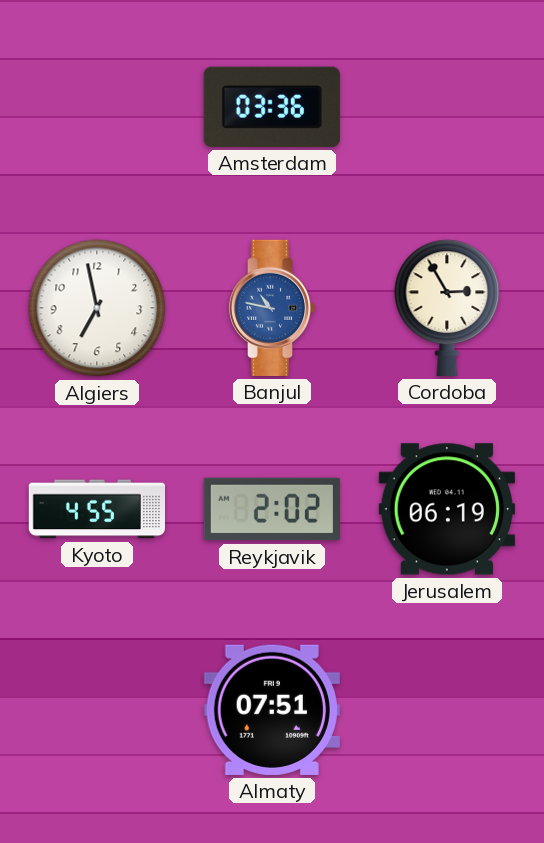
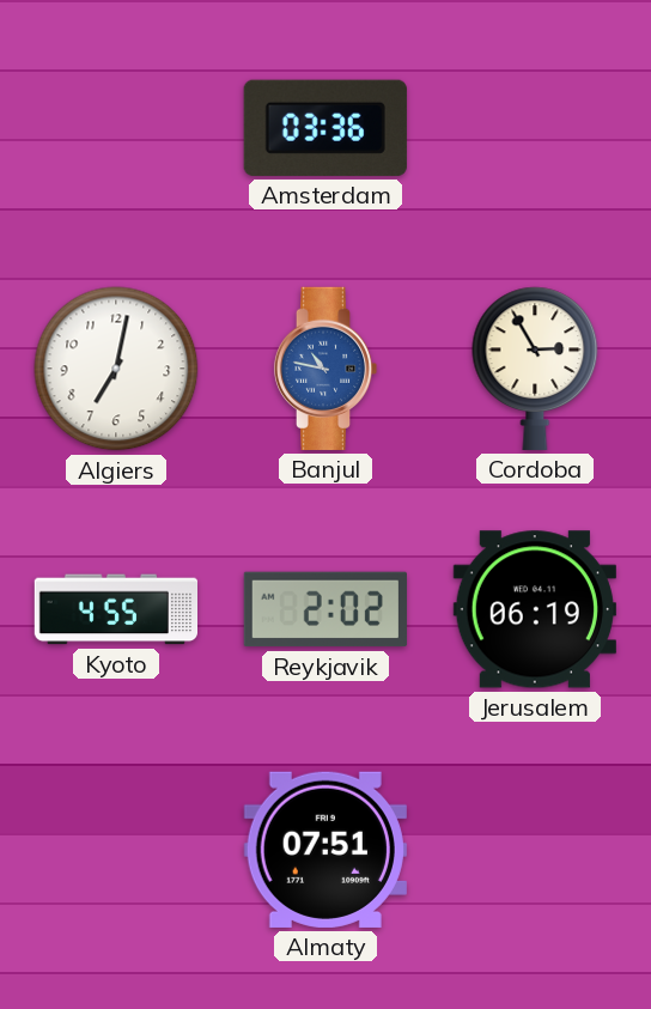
Algiers: 6:58 -> 7:02
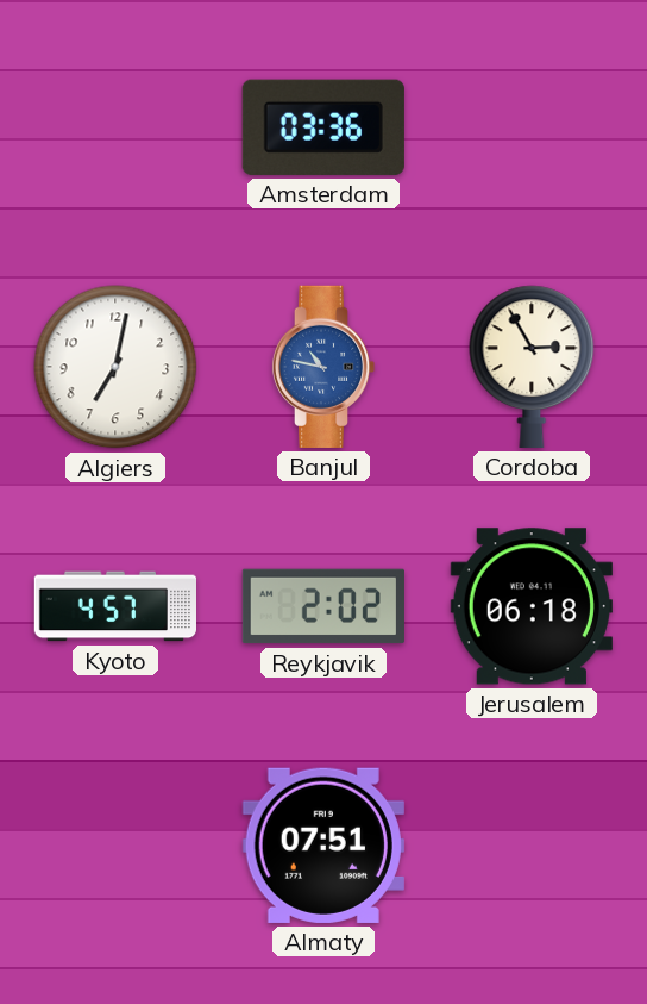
Kyoto: 4:55 -> 4:57
Jerusalem: 06:19 -> 06:18
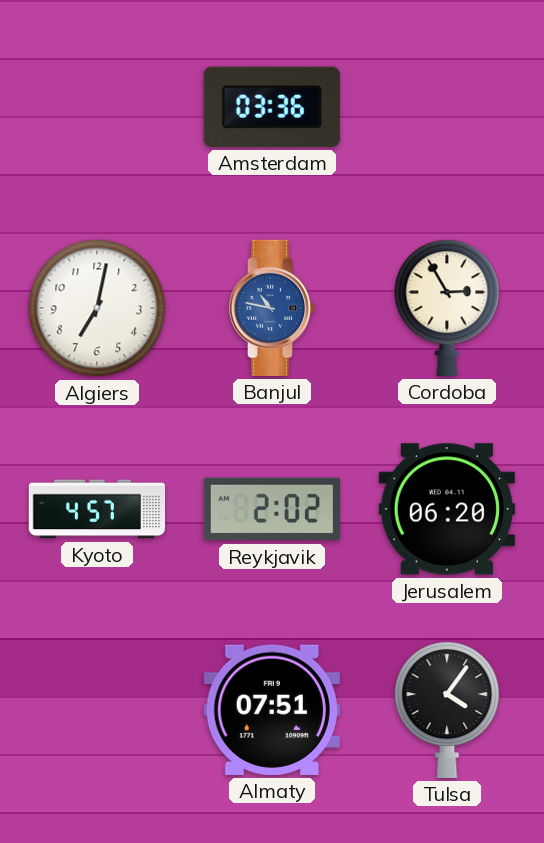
Jerusalem: 06:18 -> 06:20
Tulsa: none -> 4:06
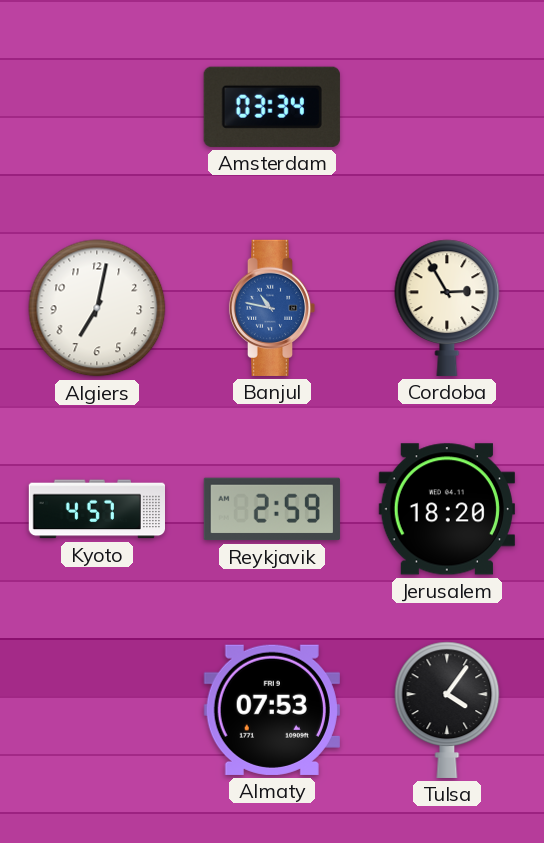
Amsterdam: 03:36 -> 03:34
Reykjavik: 2:02 -> 2:59
Jerusalem: 06:20 -> 18:20
Almaty: 07:51 -> 07:53
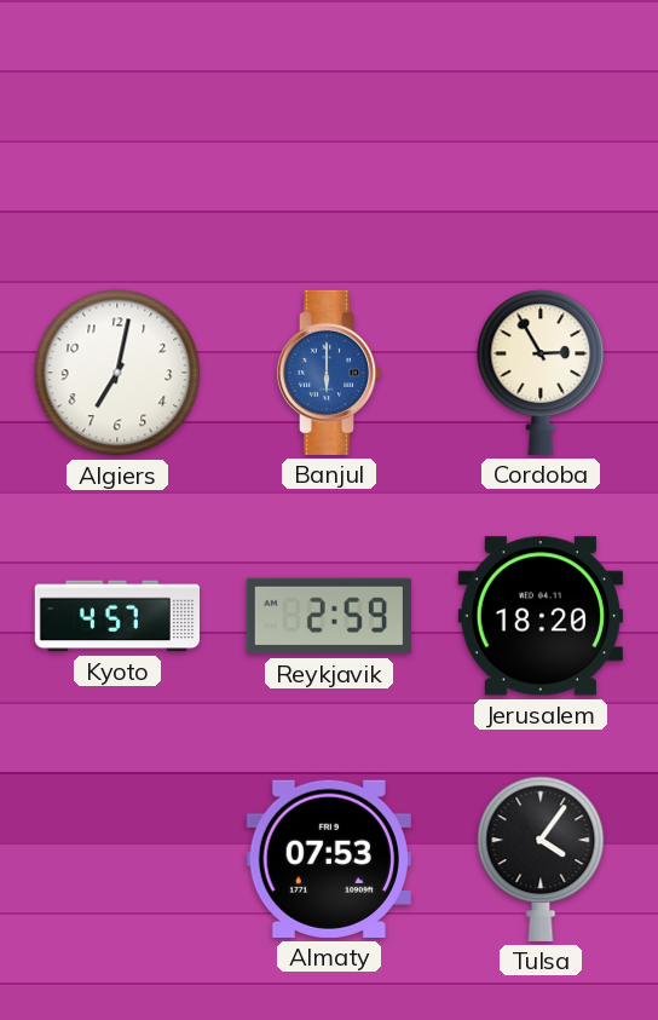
Amsterdam: 03:34 -> none
Banjul: 10:47 -> 6:00
